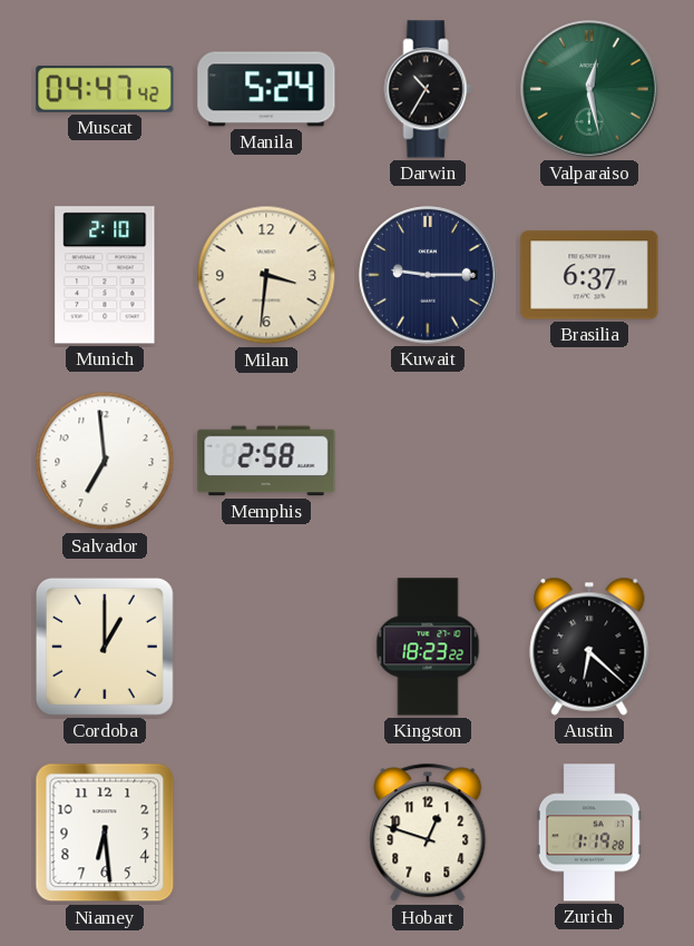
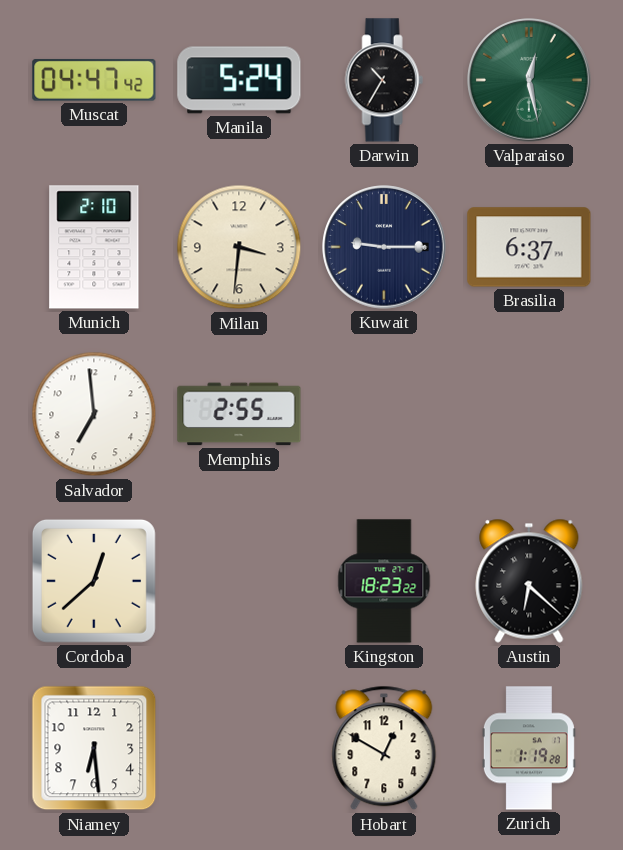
Memphis: 2:58 -> 2:55
Cordoba: 1:00 -> 12:38
Hobart: 12:48 -> 12:50
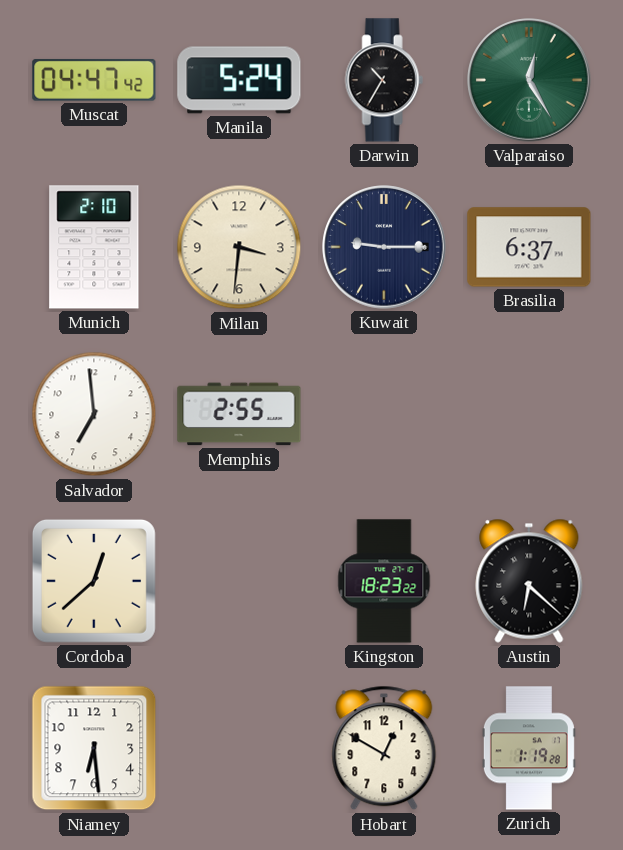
Valparaiso: 12:28 -> 12:25
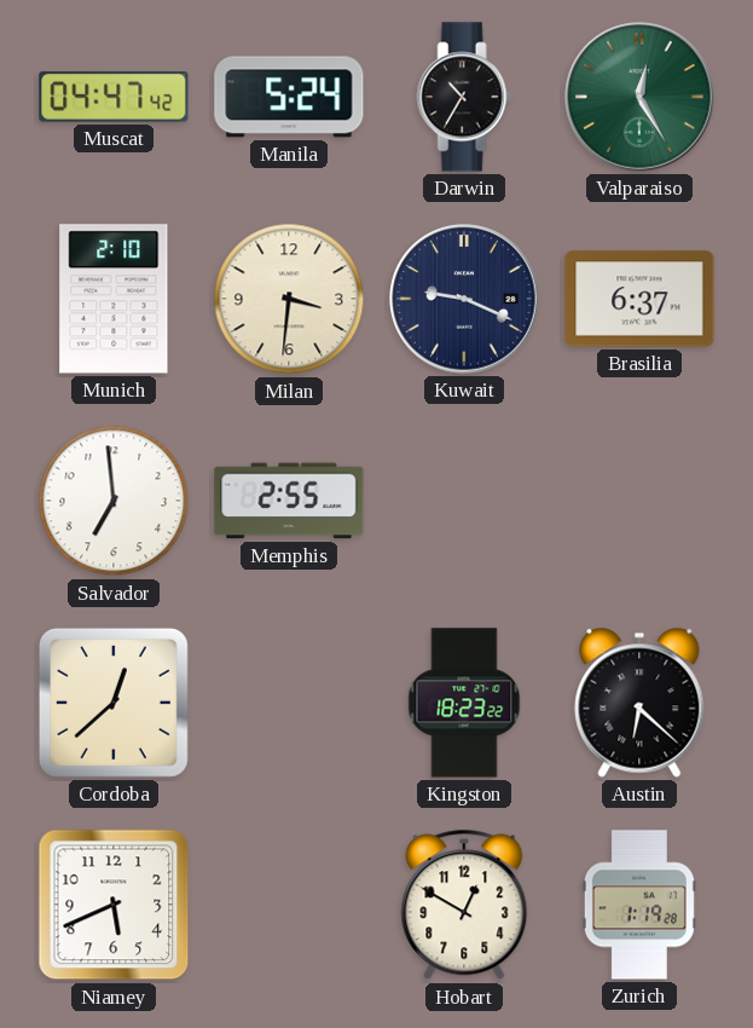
Kuwait: 9:15 -> 9:19
Niamey: 6:29 -> 5:41
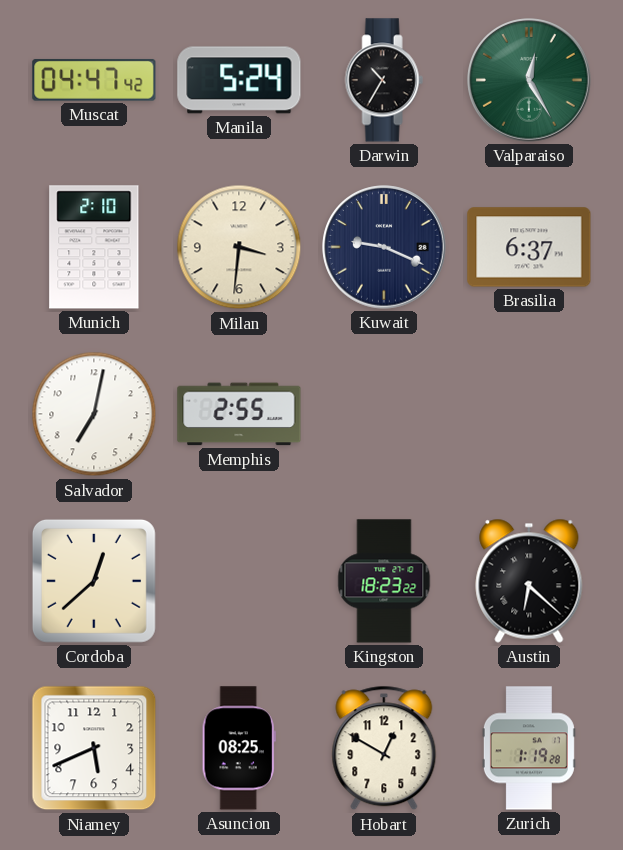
Salvador: 6:59 -> 7:02
Asuncion: none -> 08:25
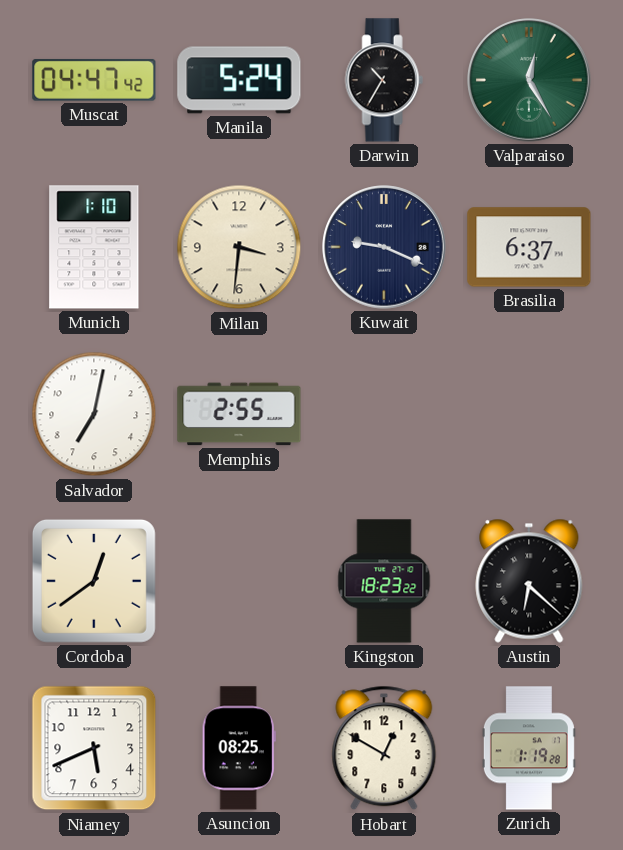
Munich: 2:10 -> 1:10
Cordoba: 12:38 -> 12:39
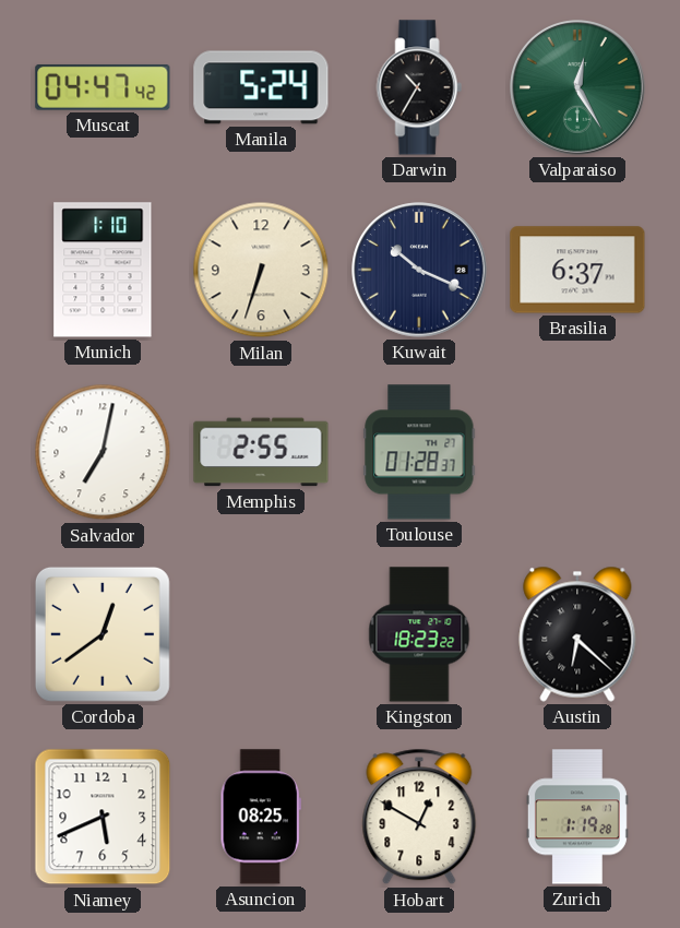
Milan: 3:31 -> 6:33
Kuwait: 9:19 -> 10:19
Toulouse: none -> 01:28
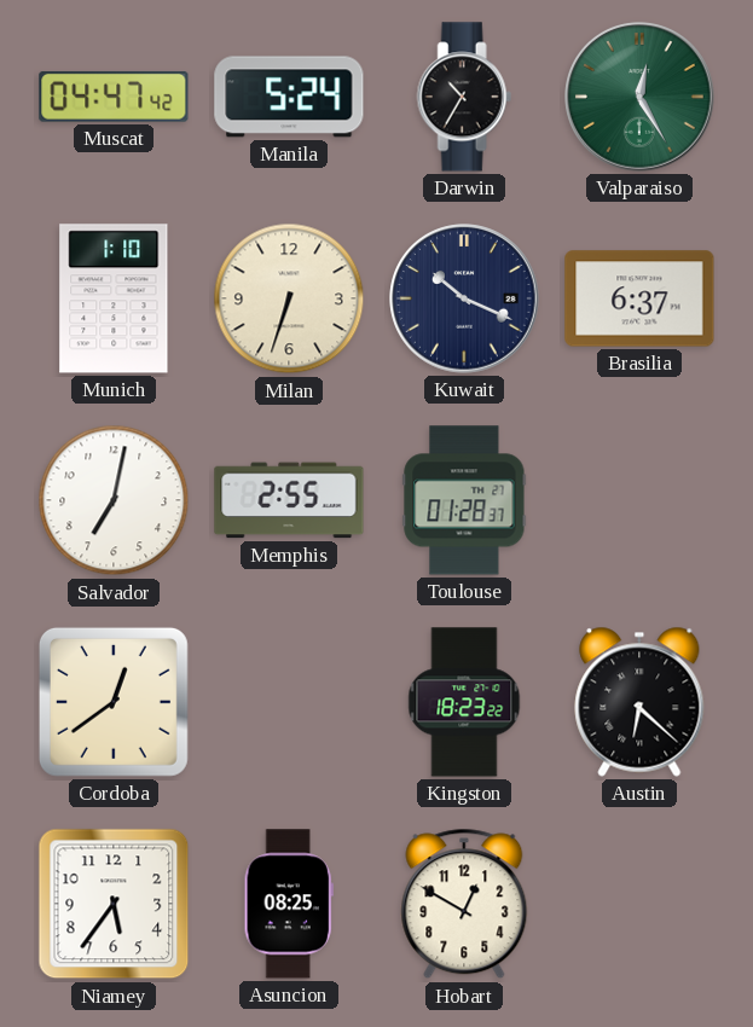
Niamey: 5:41 -> 5:36
Zurich: 1:19 -> none
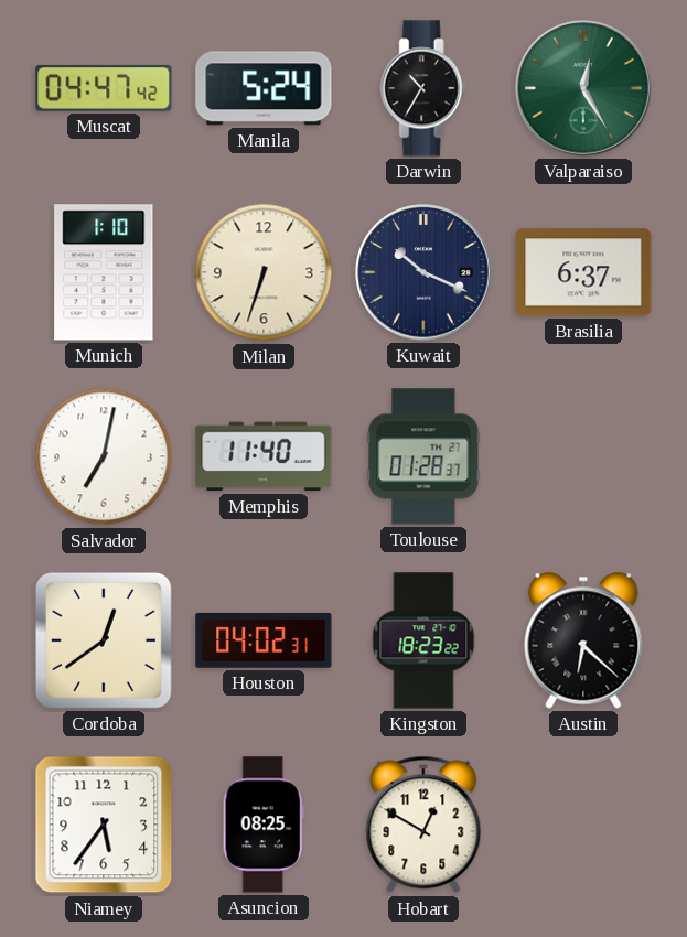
Memphis: 2:55 -> 11:40
Houston: none -> 04:02
